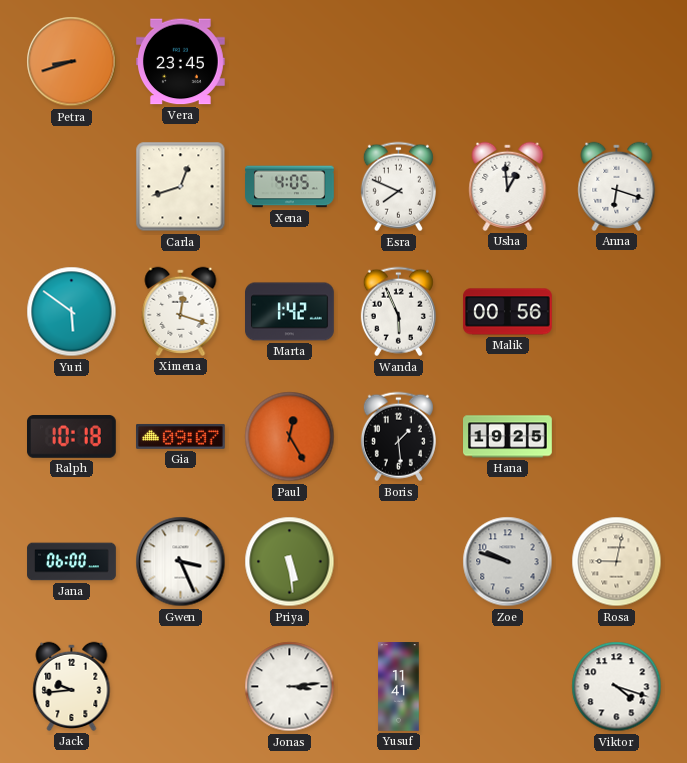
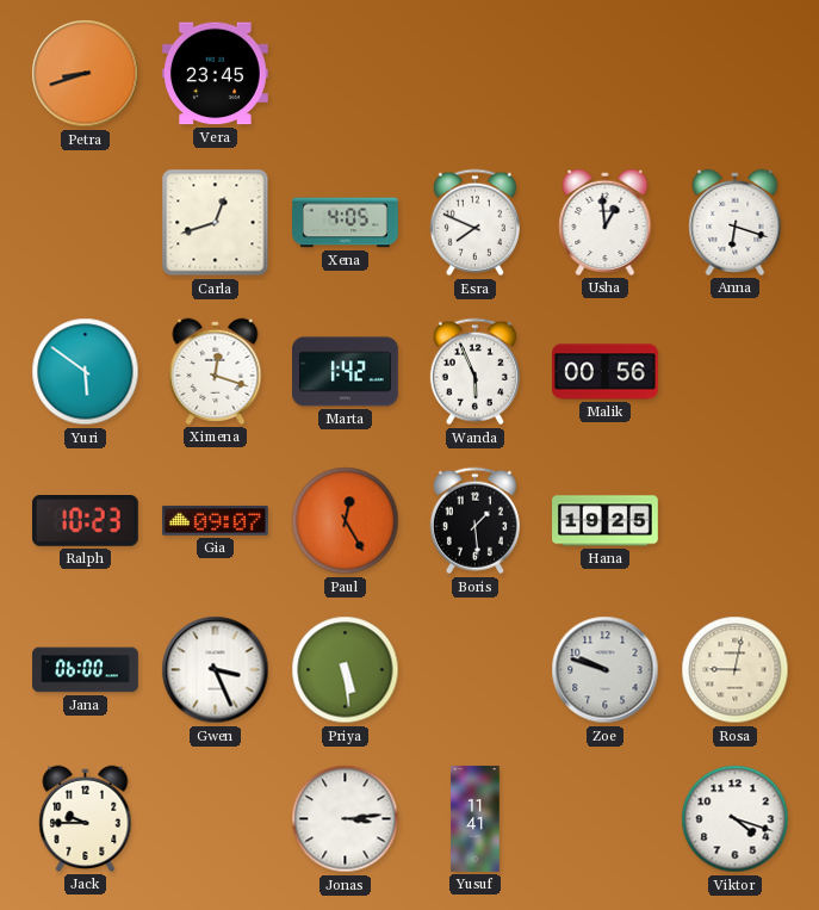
Ralph: 10:18 -> 10:23
Jack: 9:44 -> 9:45
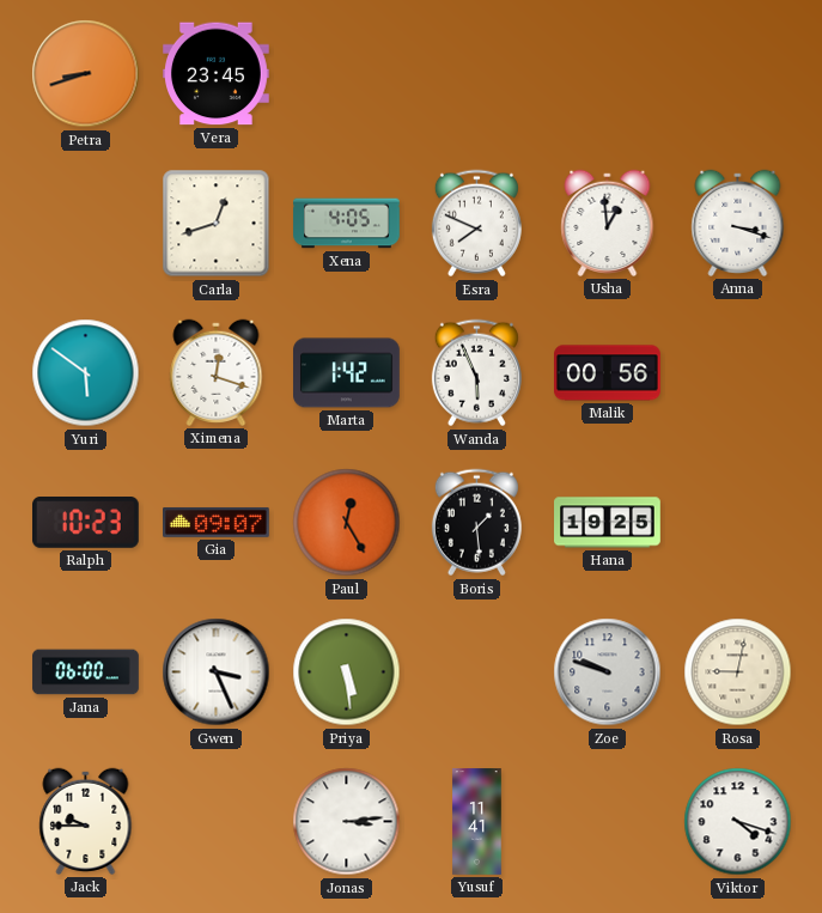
Anna: 6:18 -> 3:18
